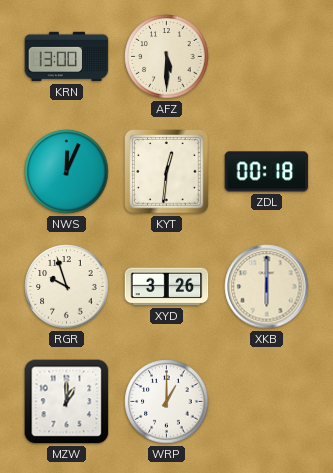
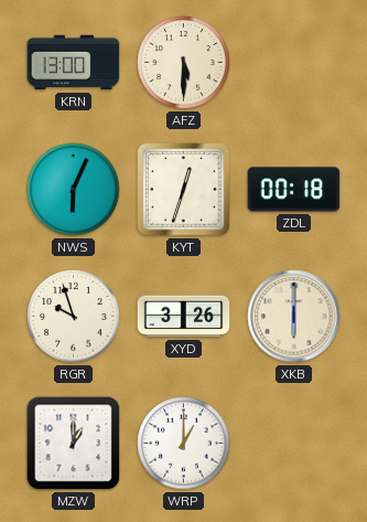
NWS: 12:04 -> 6:04
KYT: 12:31 -> 12:33
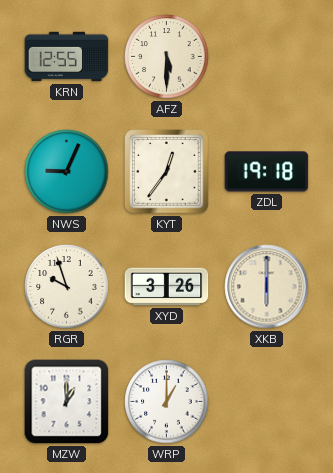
KRN: 13:00 -> 12:55
NWS: 6:04 -> 9:04
KYT: 12:33 -> 12:36
ZDL: 00:18 -> 19:18
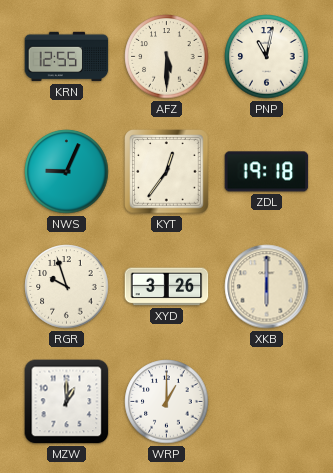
PNP: none -> 11:02
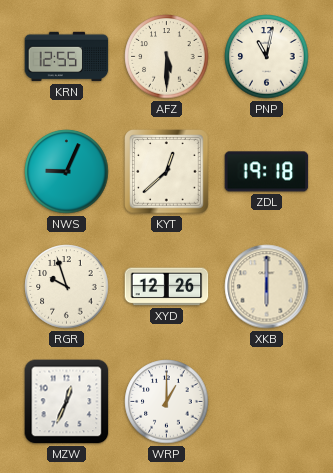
KYT: 12:36 -> 12:38
XYD: 3:26 -> 12:26
MZW: 1:00 -> 12:34
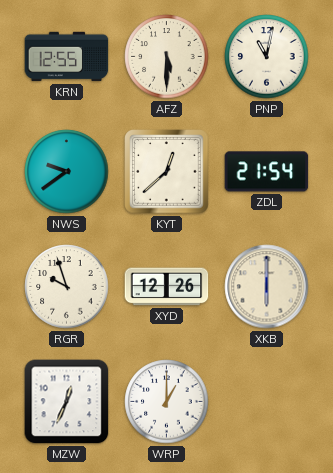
NWS: 9:04 -> 9:39
ZDL: 19:18 -> 21:54
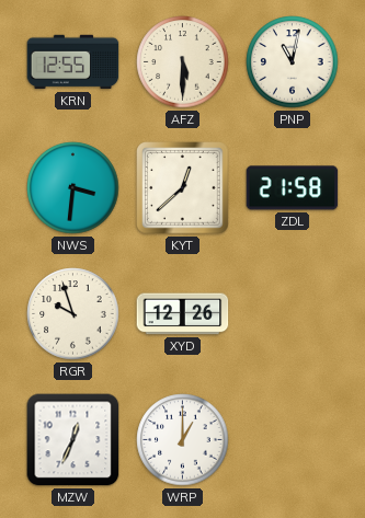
NWS: 9:39 -> 3:31
ZDL: 21:54 -> 21:58
XKB: 6:00 -> none
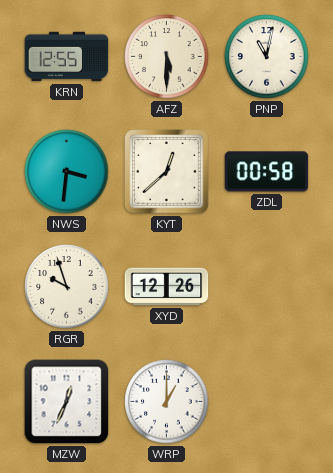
ZDL: 21:58 -> 00:58
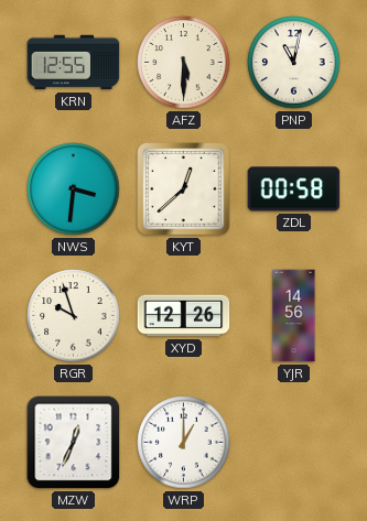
YJR: none -> 14:56
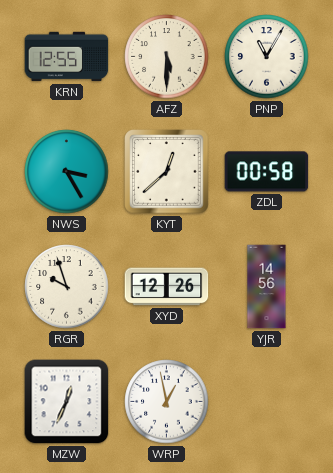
PNP: 11:02 -> 11:05
NWS: 3:31 -> 3:25
WRP: 1:00 -> 12:58
